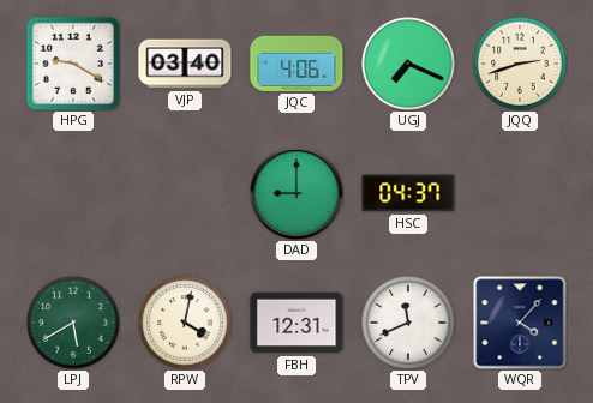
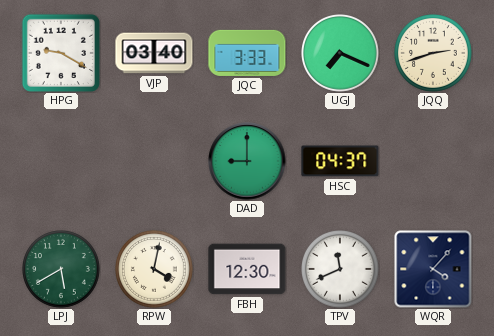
JQC: 4:06 -> 3:33
FBH: 12:31 -> 12:30
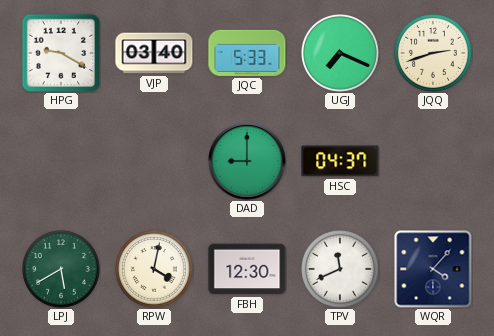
JQC: 3:33 -> 5:33
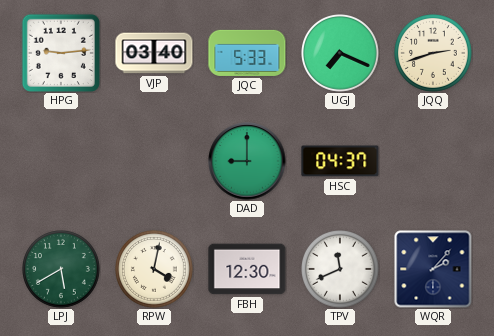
HPG: 9:20 -> 9:14
WQR: 4:07 -> 2:07
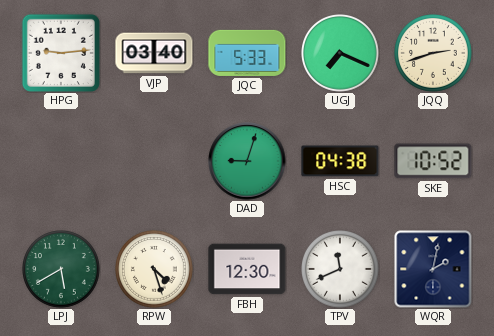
DAD: 9:00 -> 9:03
HSC: 04:37 -> 04:38
SKE: none -> 10:52
RPW: 4:02 -> 4:27
WQR: 2:07 -> 2:02
